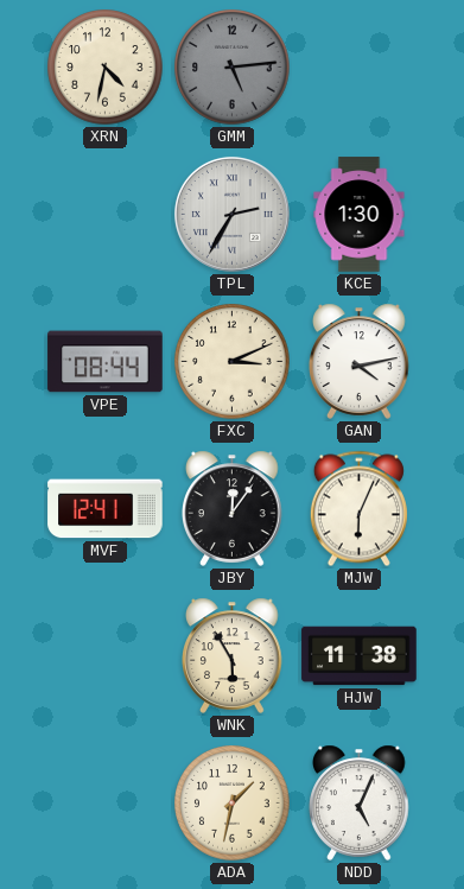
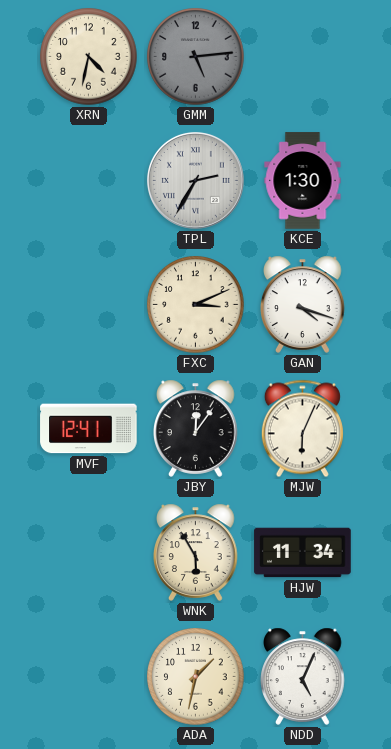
VPE: 08:44 -> none
GAN: 4:13 -> 4:18
HJW: 11:38 -> 11:34
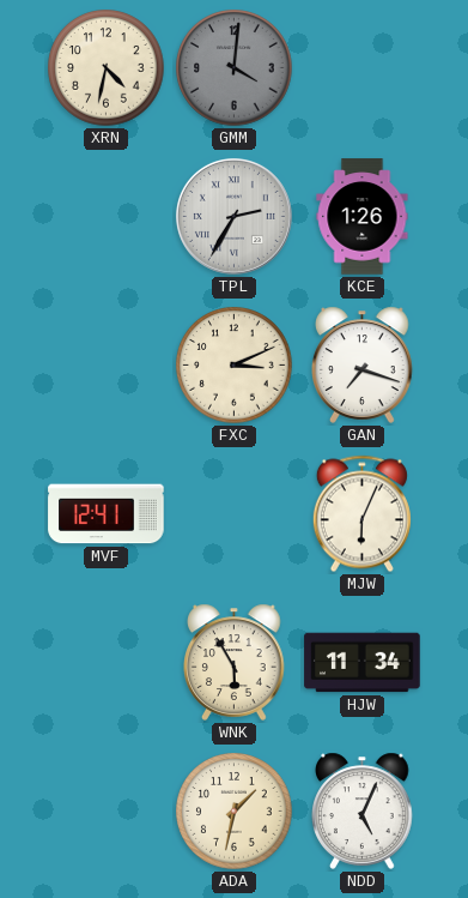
GMM: 5:14 -> 4:01
KCE: 1:30 -> 1:26
GAN: 4:18 -> 7:18
JBY: 12:06 -> none
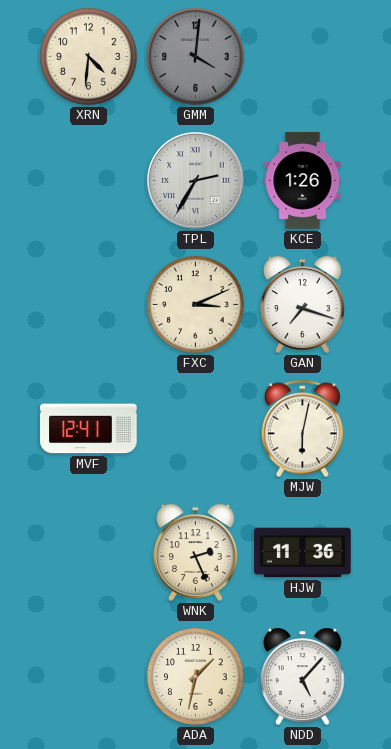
XRN: 4:32 -> 4:31
MJW: 6:04 -> 6:02
WNK: 5:55 -> 2:26
HJW: 11:34 -> 11:36
NDD: 5:04 -> 5:07
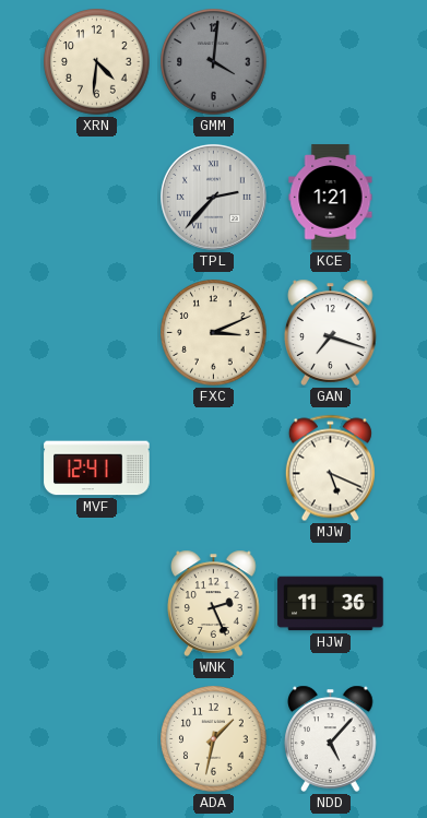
TPL: 2:35 -> 2:37
KCE: 1:26 -> 1:21
MJW: 6:02 -> 5:19
